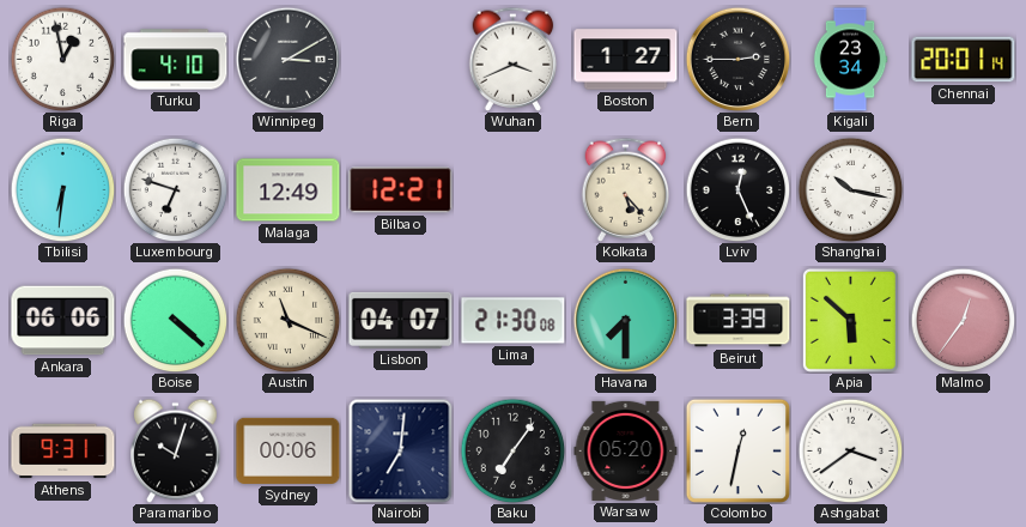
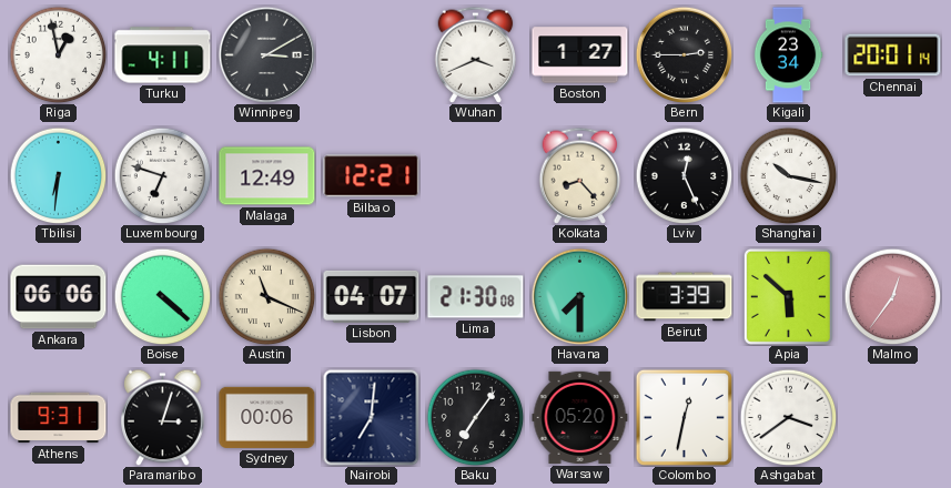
Turku: 4:10 -> 4:11
Kolkata: 5:23 -> 8:23
Paramaribo: 10:03 -> 3:03
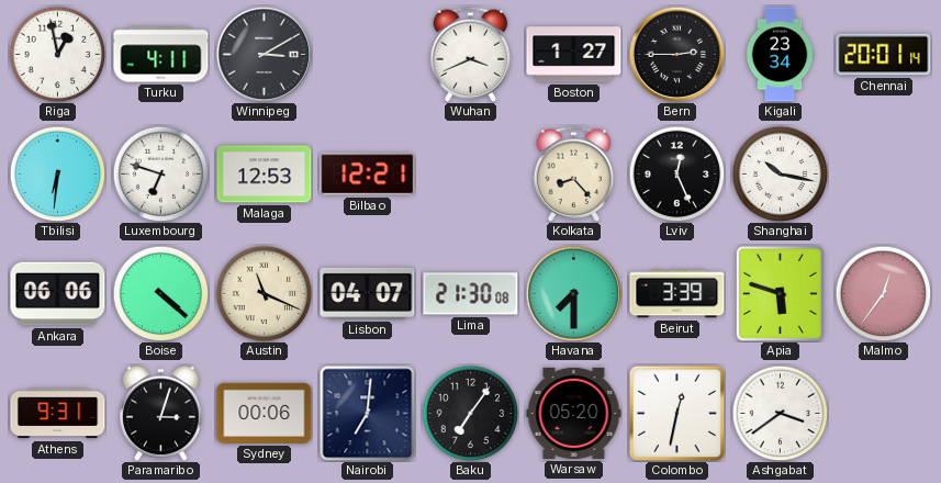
Malaga: 12:49 -> 12:53
Apia: 5:52 -> 5:48
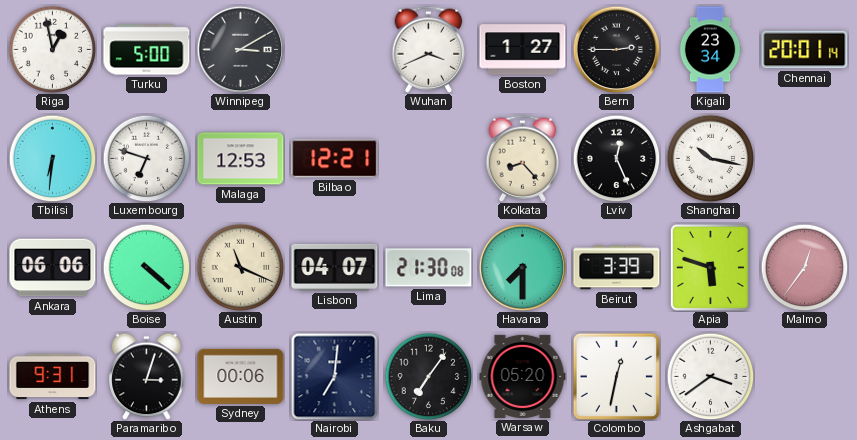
Turku: 4:11 -> 5:00
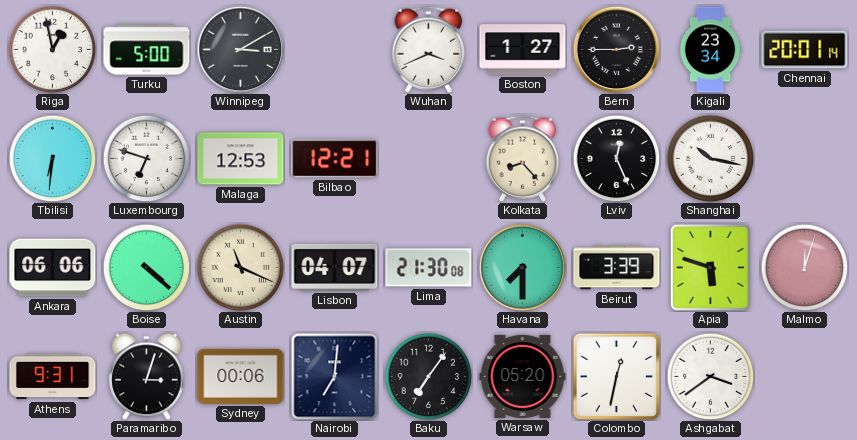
Malmo: 12:36 -> 12:03
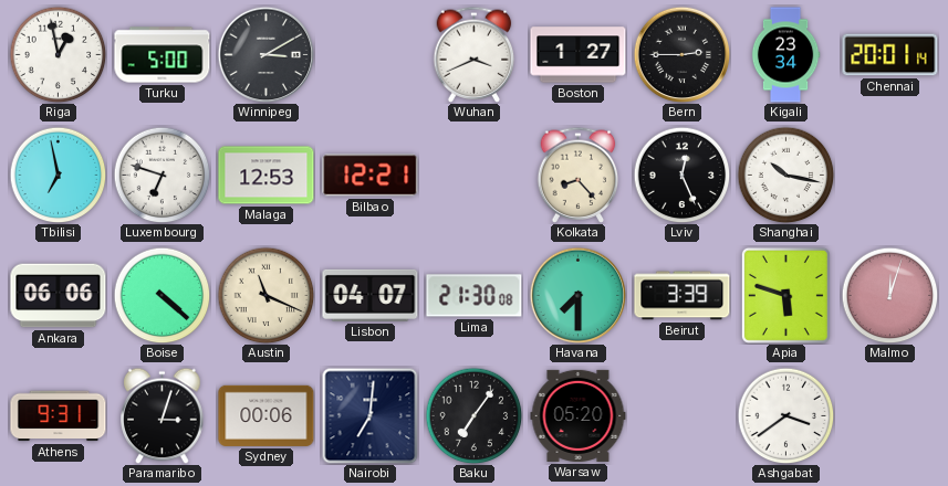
Tbilisi: 6:31 -> 6:58
Colombo: 12:32 -> none
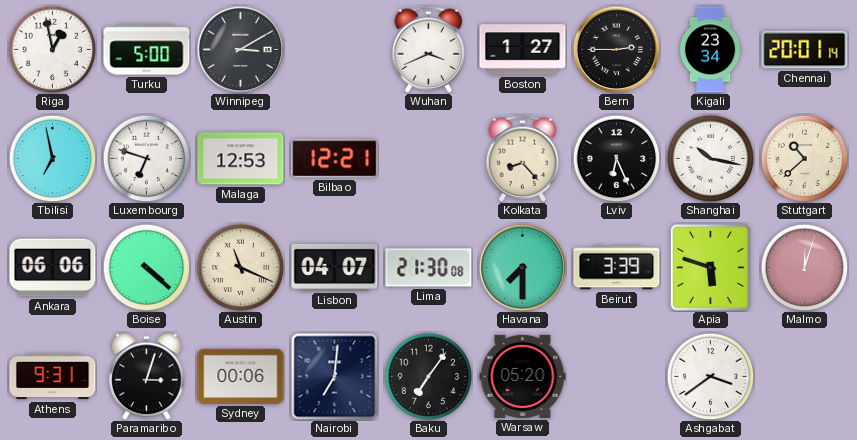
Lviv: 12:26 -> 6:26
Stuttgart: none -> 10:38
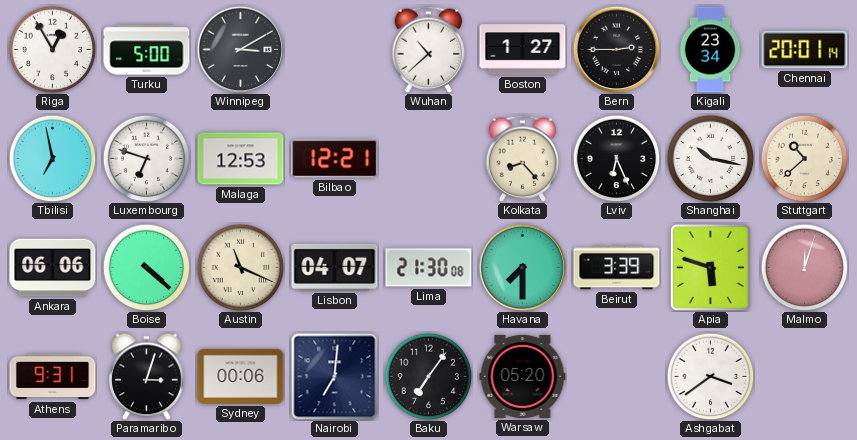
Riga: 12:58 -> 12:55
Wuhan: 3:41 -> 10:38
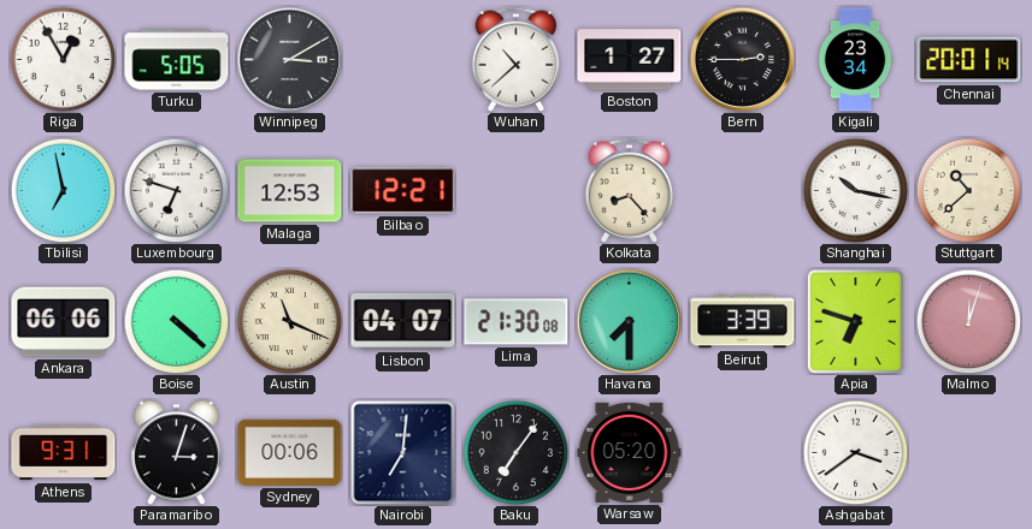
Turku: 5:00 -> 5:05
Lviv: 6:26 -> none
Apia: 5:48 -> 6:48
